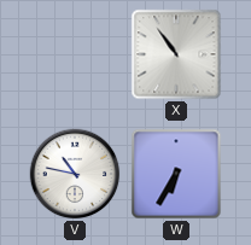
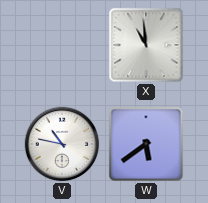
X: 10:54 -> 10:59
W: 6:35 -> 5:39
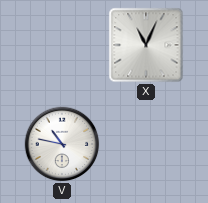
X: 10:59 -> 11:04
W: 5:39 -> none
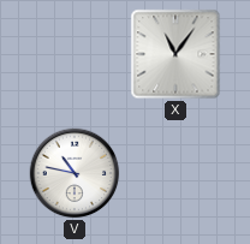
X: 11:04 -> 11:06
